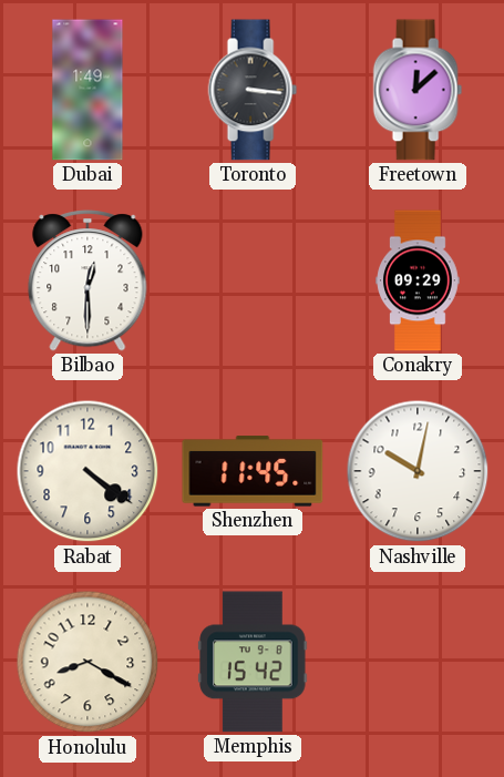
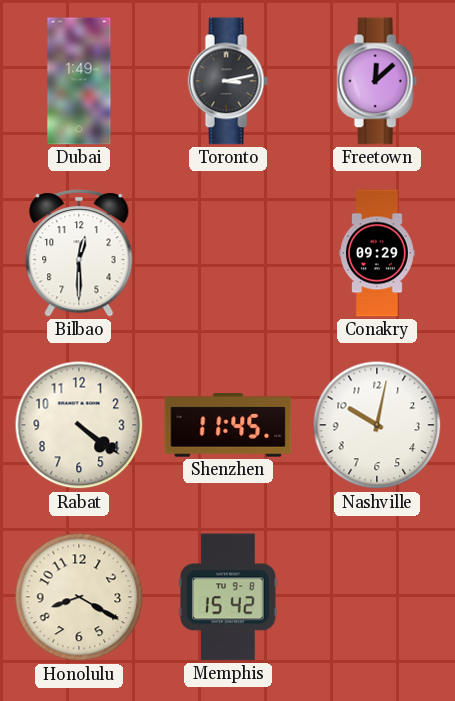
Toronto: 3:16 -> 3:13
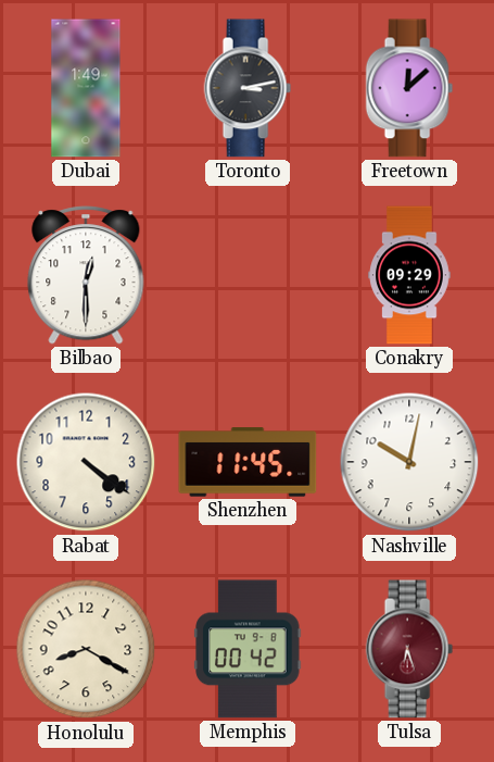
Memphis: 15:42 -> 00:42
Tulsa: none -> 6:27
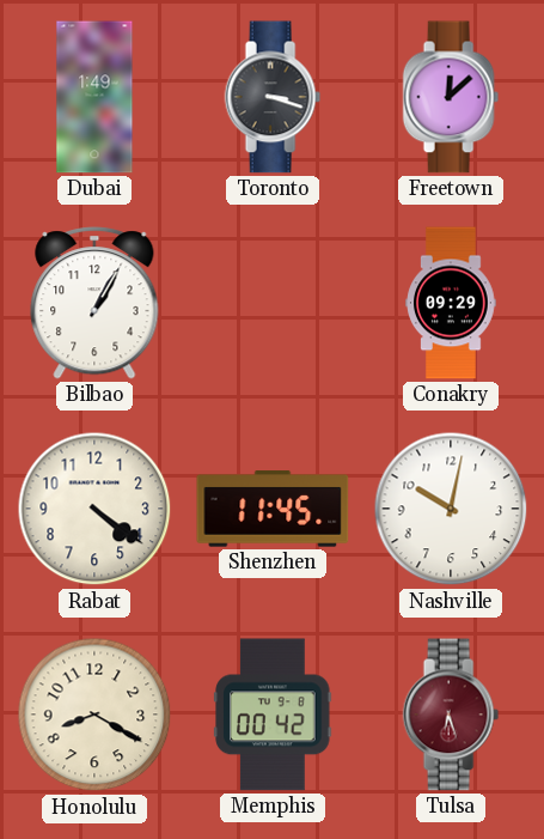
Toronto: 3:13 -> 3:18
Bilbao: 12:30 -> 1:05
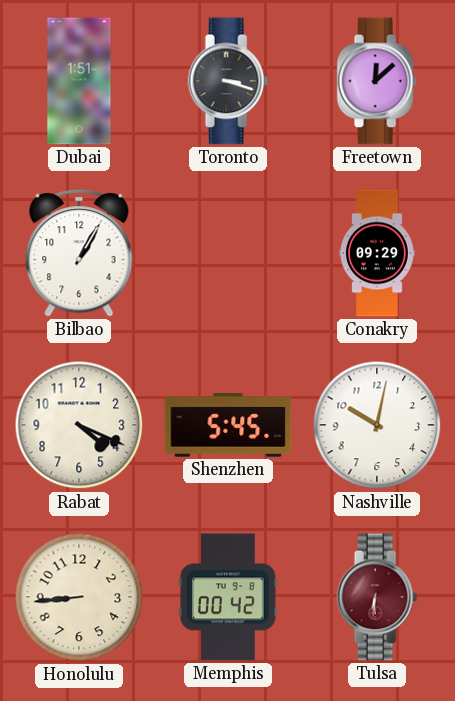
Dubai: 1:49 -> 1:51
Rabat: 4:21 -> 4:19
Shenzhen: 11:45 -> 5:45
Honolulu: 8:20 -> 8:44
Tulsa: 6:27 -> 6:31
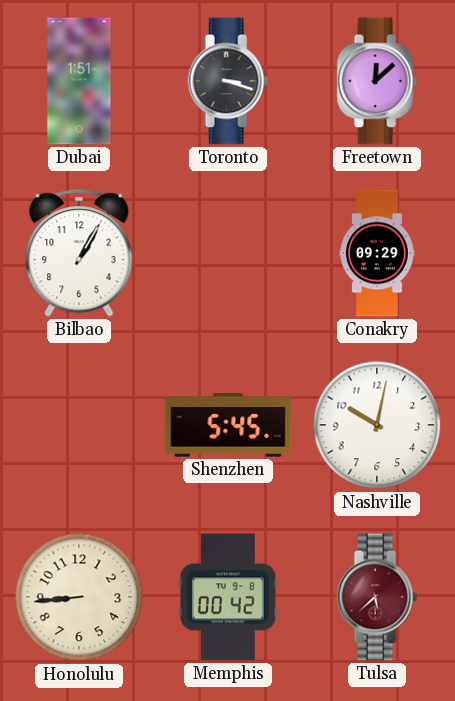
Rabat: 4:19 -> none
Tulsa: 6:31 -> 5:38
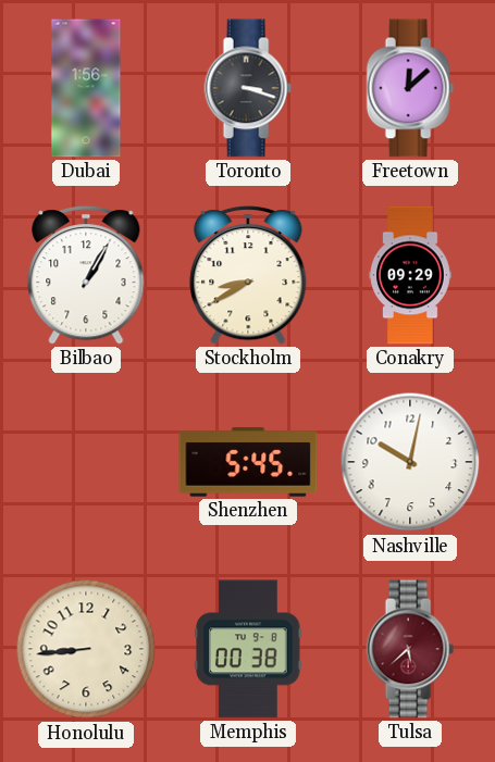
Dubai: 1:51 -> 1:56
Stockholm: none -> 8:40
Memphis: 00:42 -> 00:38
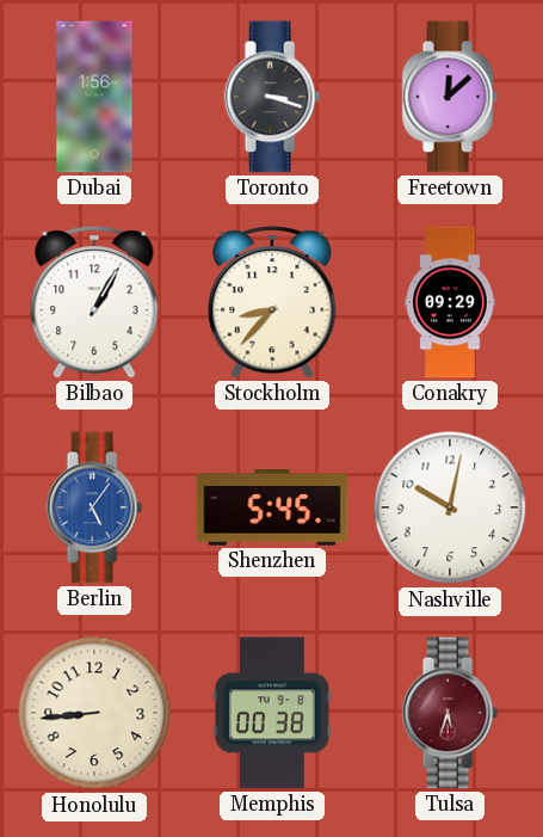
Stockholm: 8:40 -> 8:37
Berlin: none -> 5:06
Tulsa: 5:38 -> 5:33
